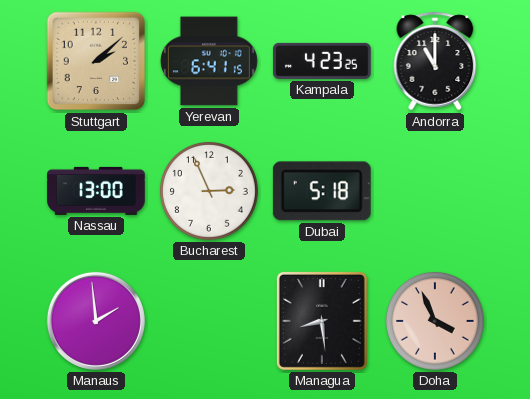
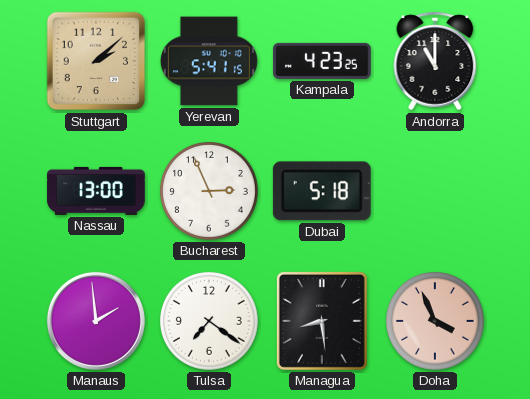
Yerevan: 6:41 -> 5:41
Tulsa: none -> 7:21
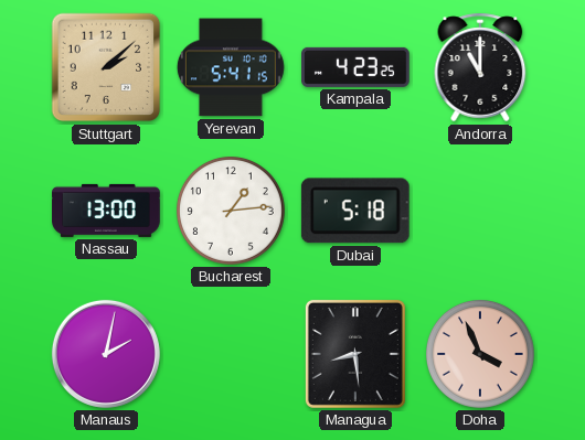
Bucharest: 2:56 -> 1:14
Manaus: 1:59 -> 2:02
Tulsa: 7:21 -> none
